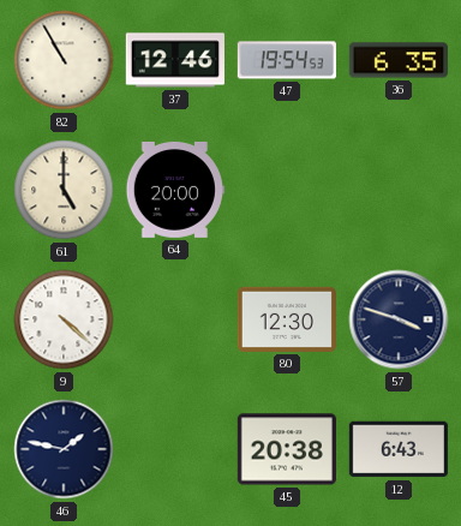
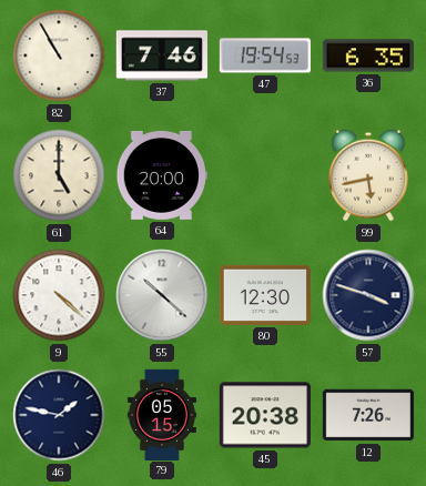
37: 12:46 -> 7:46
99: none -> 5:43
55: none -> 10:22
79: none -> 05:15
12: 6:43 -> 7:26
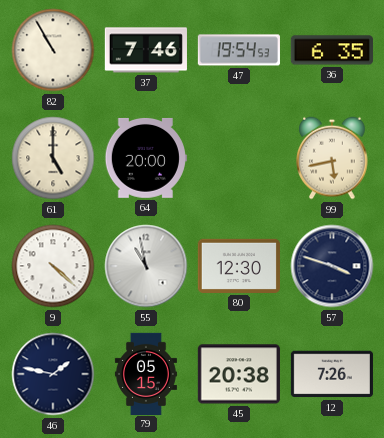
55: 10:22 -> 10:58
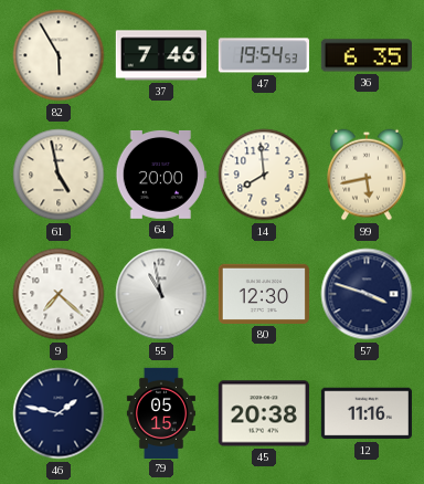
82: 10:55 -> 5:55
61: 5:00 -> 4:58
14: none -> 7:59
9: 4:22 -> 7:22
12: 7:26 -> 11:16
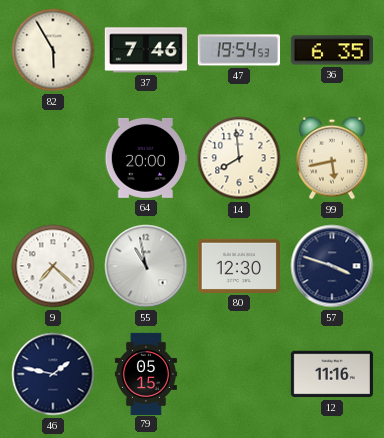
61: 4:58 -> none
45: 20:38 -> none
